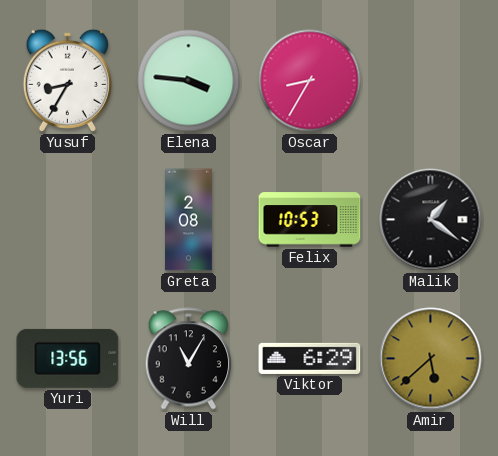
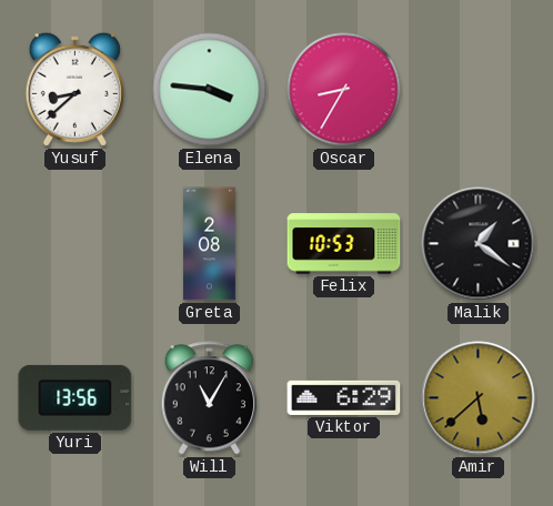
Yusuf: 8:35 -> 8:38
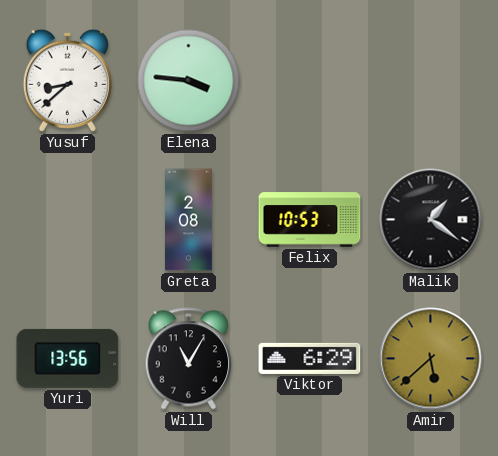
Oscar: 8:35 -> none
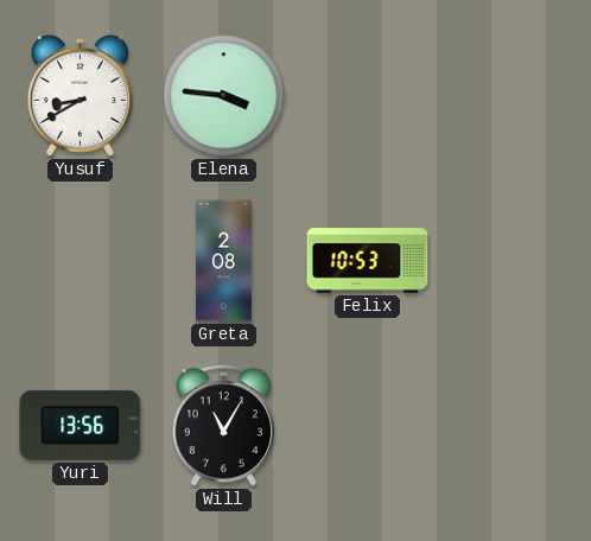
Yusuf: 8:38 -> 8:40
Malik: 1:21 -> none
Viktor: 6:29 -> none
Amir: 5:38 -> none
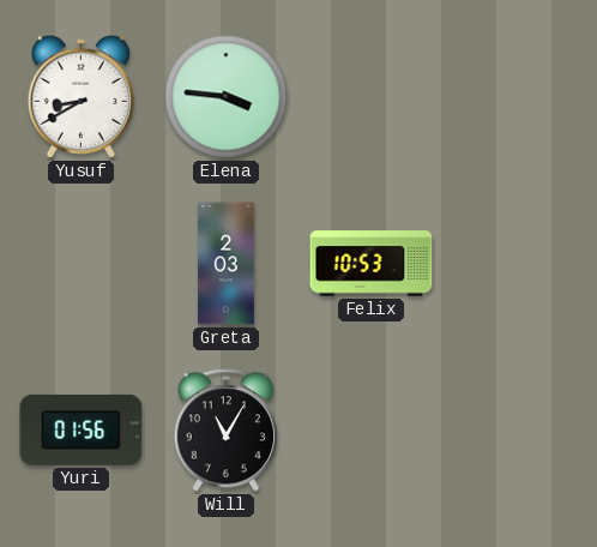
Greta: 2:08 -> 2:03
Yuri: 13:56 -> 01:56
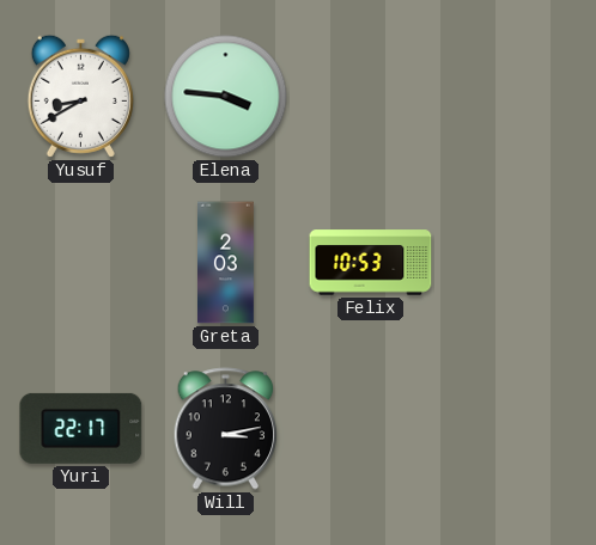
Yuri: 01:56 -> 22:17
Will: 11:05 -> 3:13
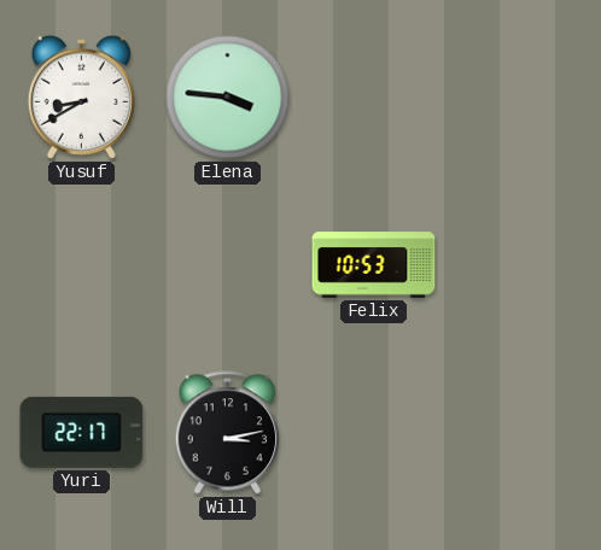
Greta: 2:03 -> none
